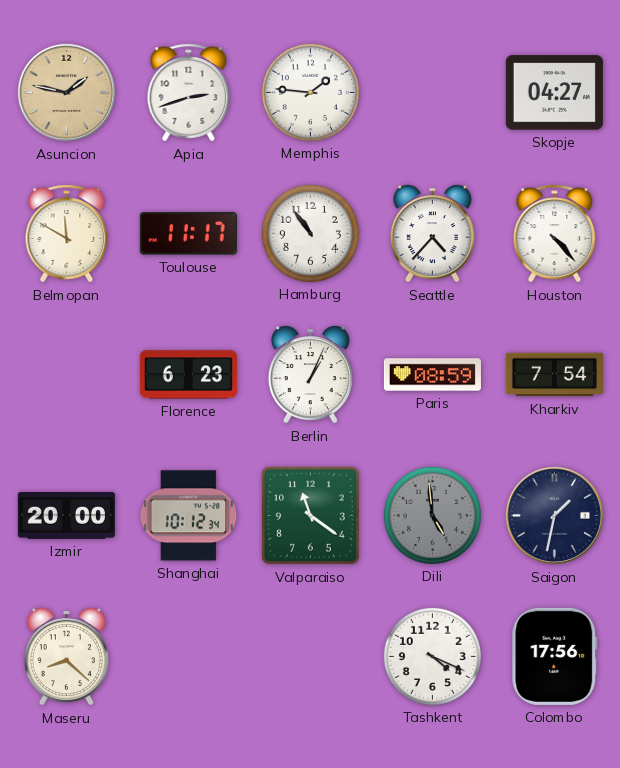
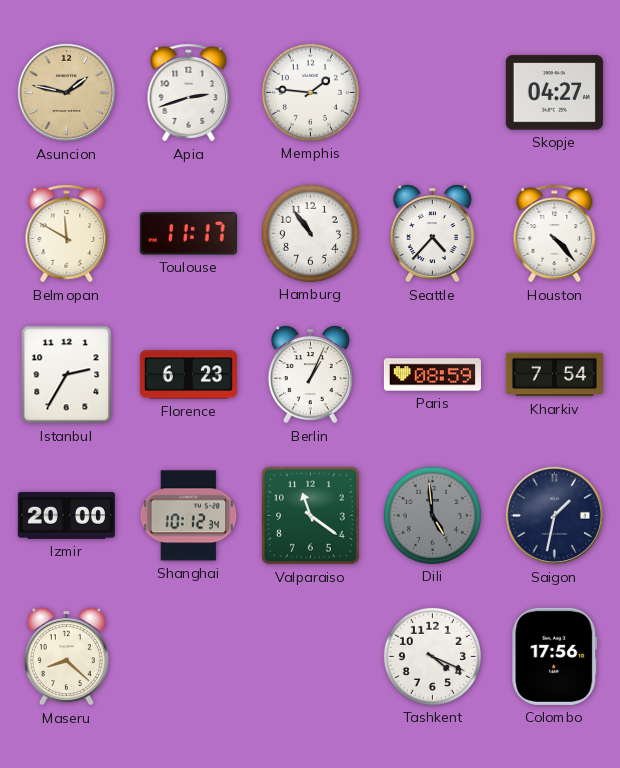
Istanbul: none -> 2:35
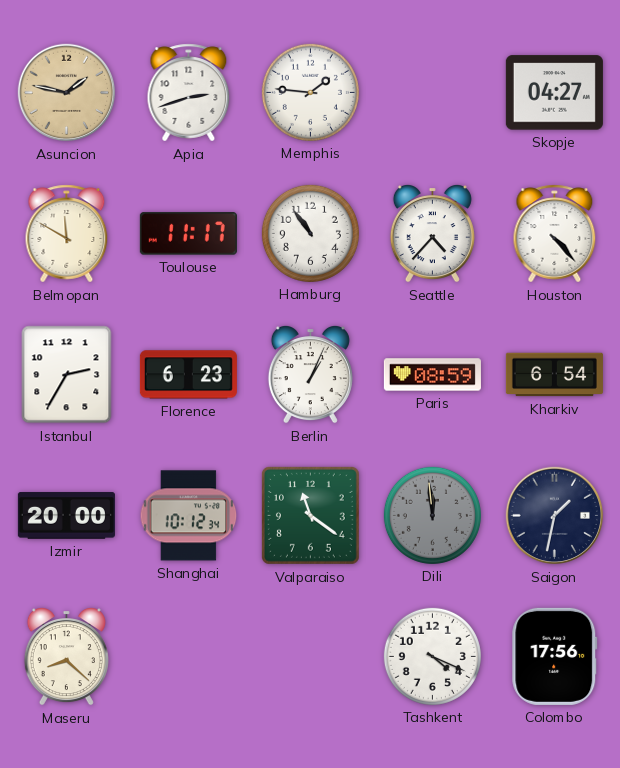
Kharkiv: 7:54 -> 6:54
Dili: 4:59 -> 11:59
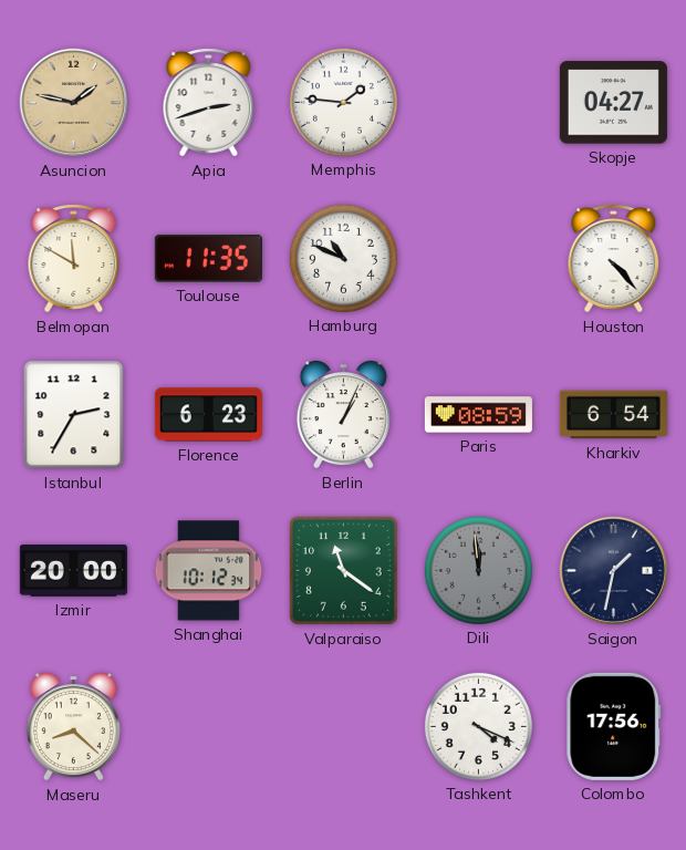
Toulouse: 11:17 -> 11:35
Hamburg: 10:54 -> 10:49
Seattle: 4:37 -> none
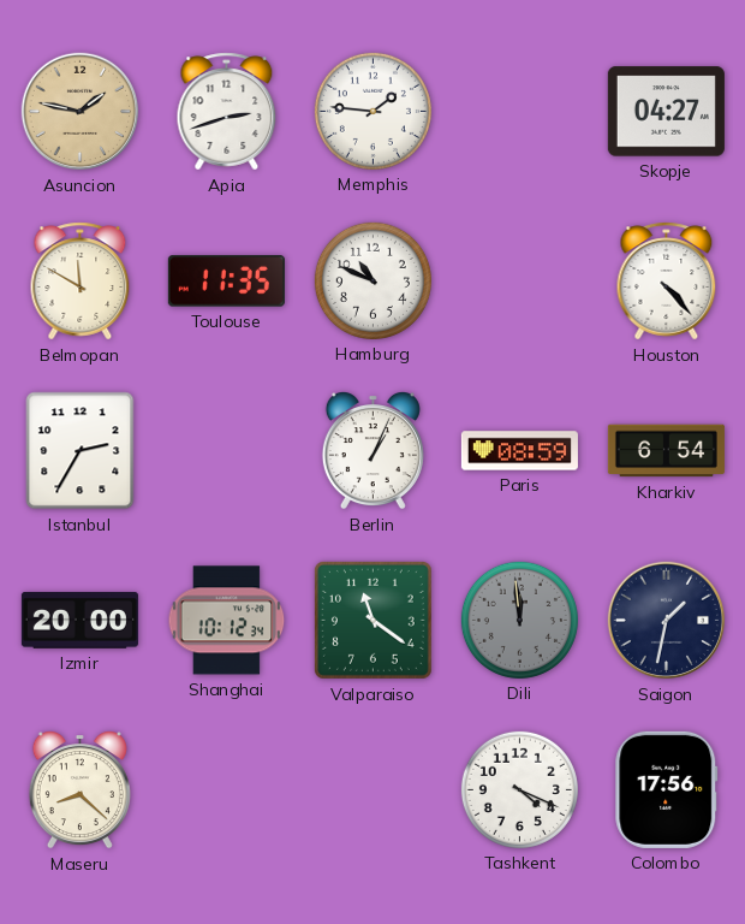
Florence: 6:23 -> none
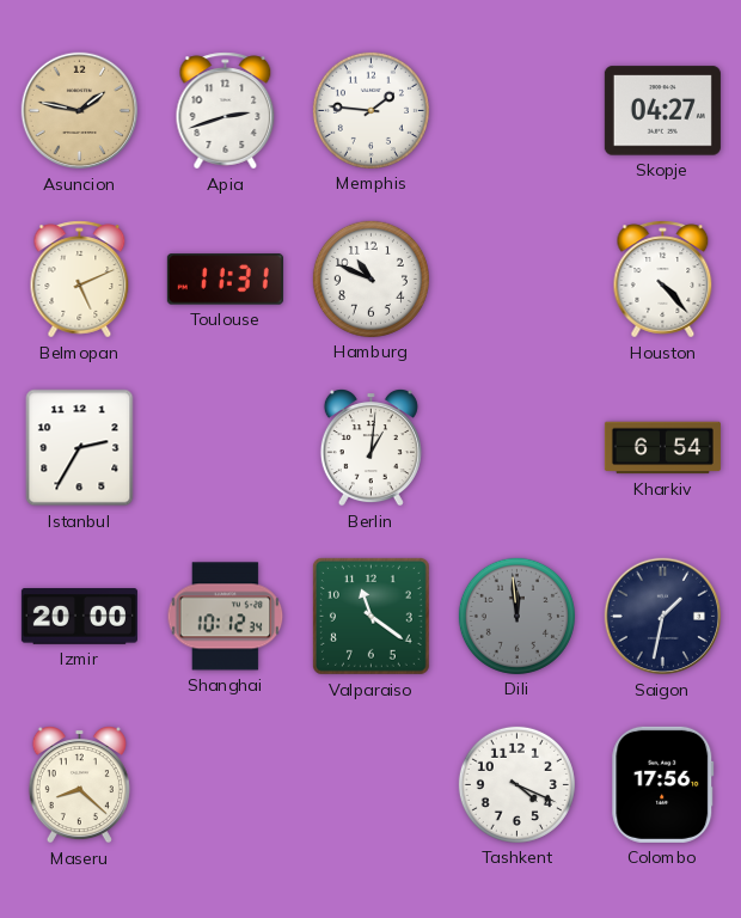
Belmopan: 11:50 -> 5:11
Toulouse: 11:35 -> 11:31
Berlin: 1:04 -> 1:01
Paris: 08:59 -> none
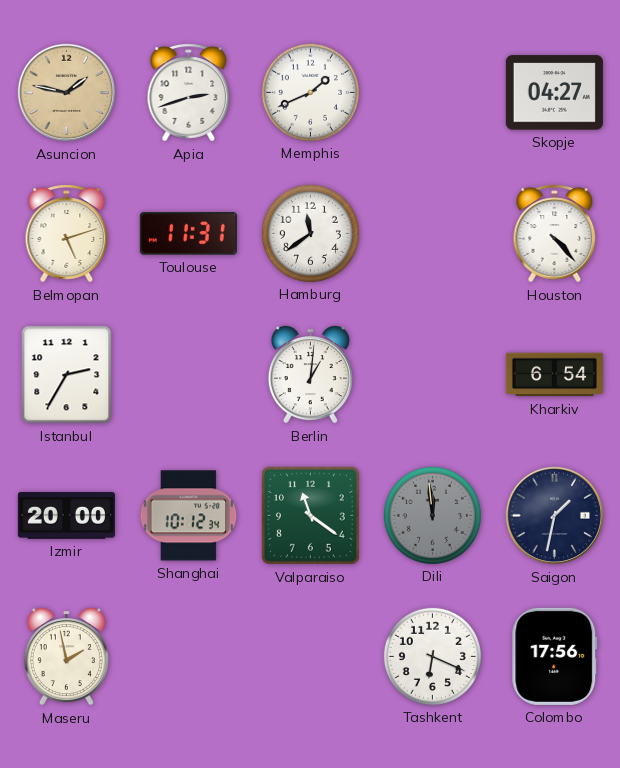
Memphis: 1:46 -> 1:41
Belmopan: 5:11 -> 5:12
Hamburg: 10:49 -> 11:39
Maseru: 8:22 -> 1:58
Tashkent: 4:19 -> 6:19
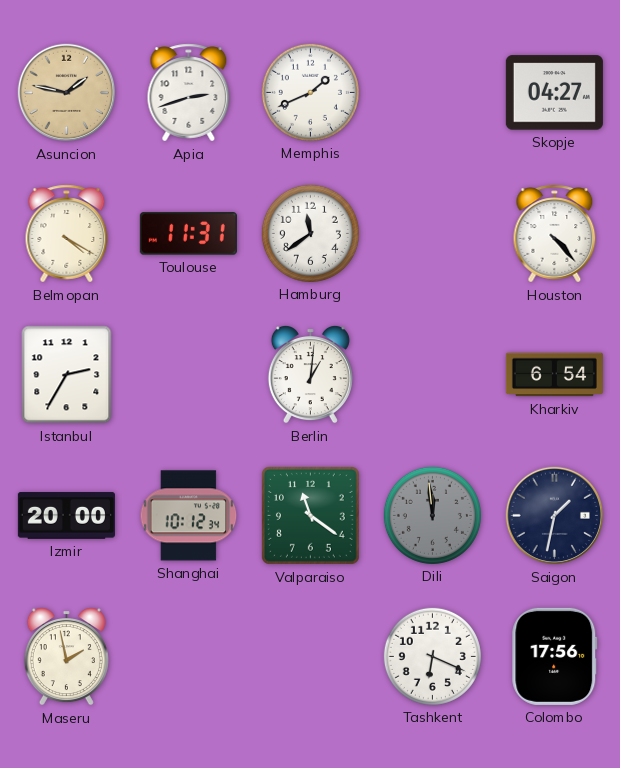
Belmopan: 5:12 -> 4:20
